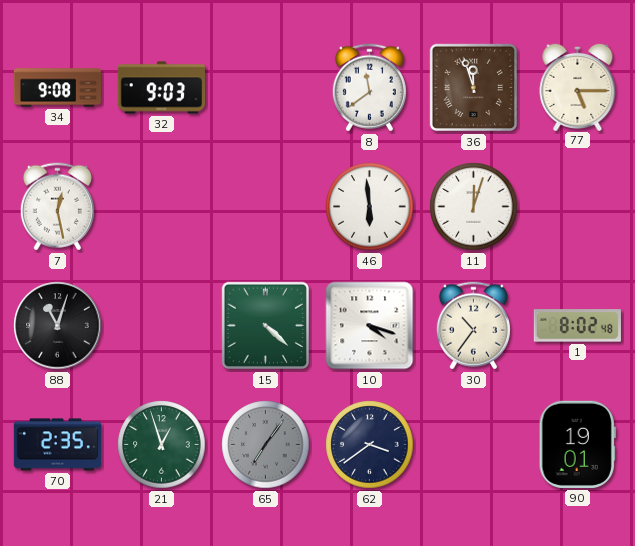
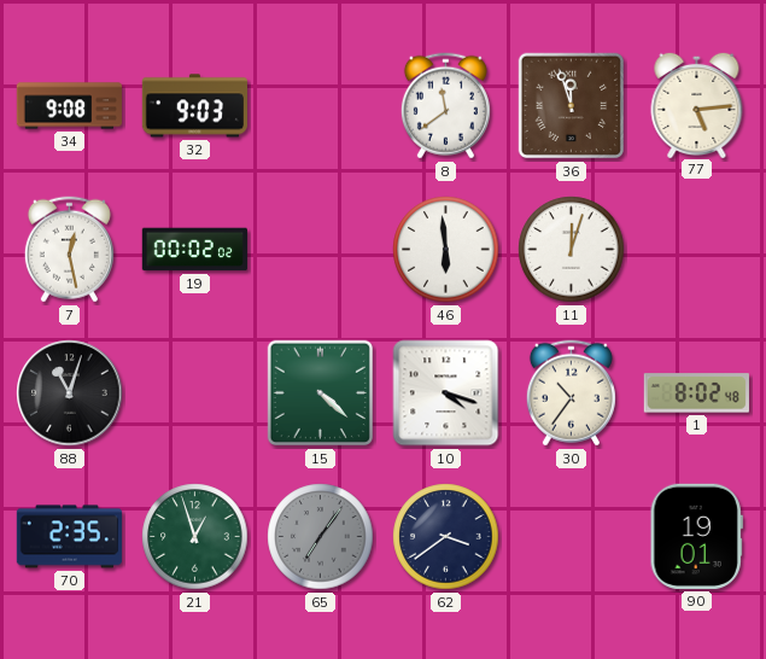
77: 5:15 -> 5:14
19: none -> 00:02
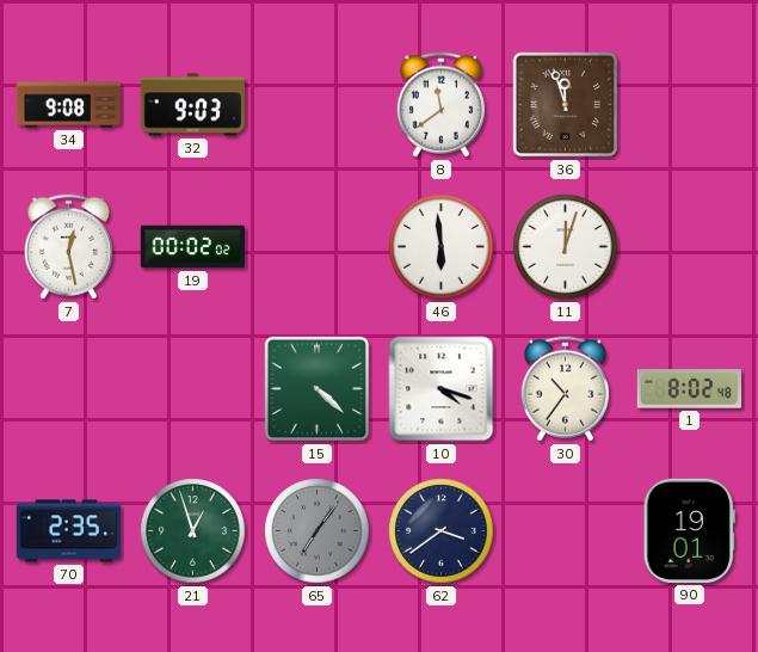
77: 5:14 -> none
88: 11:03 -> none
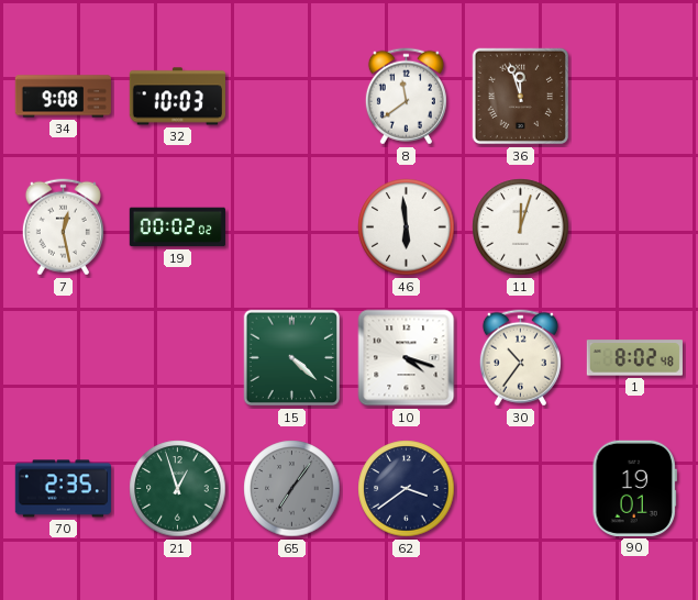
32: 9:03 -> 10:03
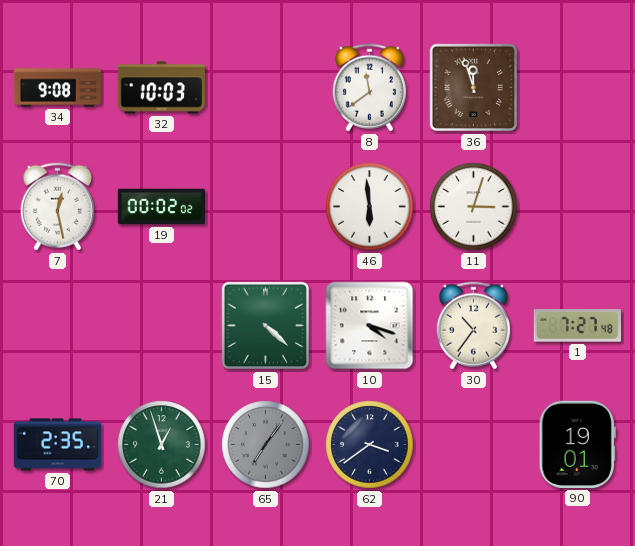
11: 12:03 -> 3:03
1: 8:02 -> 7:27
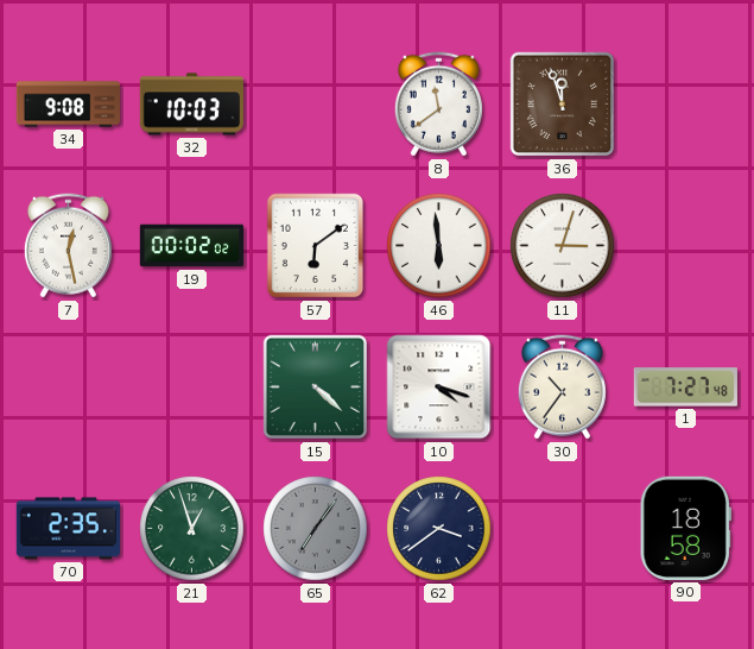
57: none -> 6:09
90: 19:01 -> 18:58
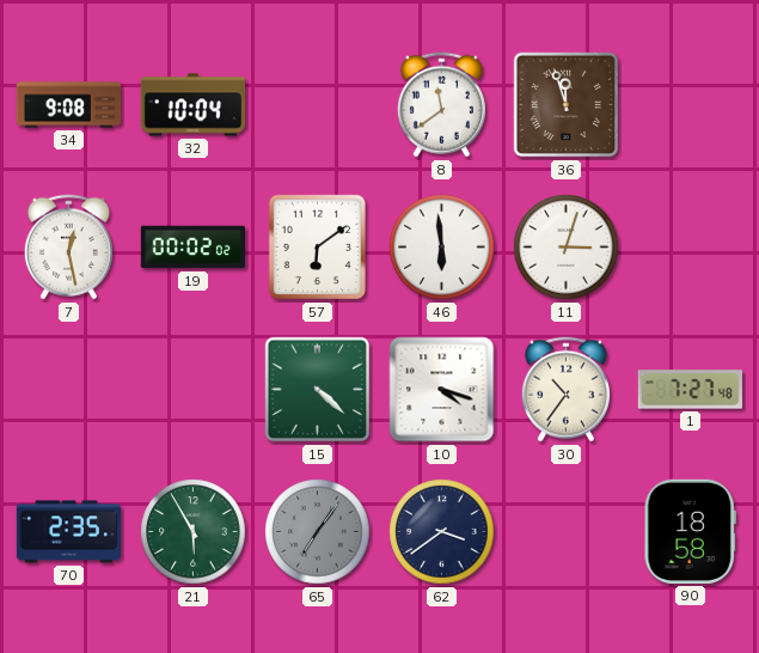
32: 10:03 -> 10:04
21: 12:57 -> 5:55
